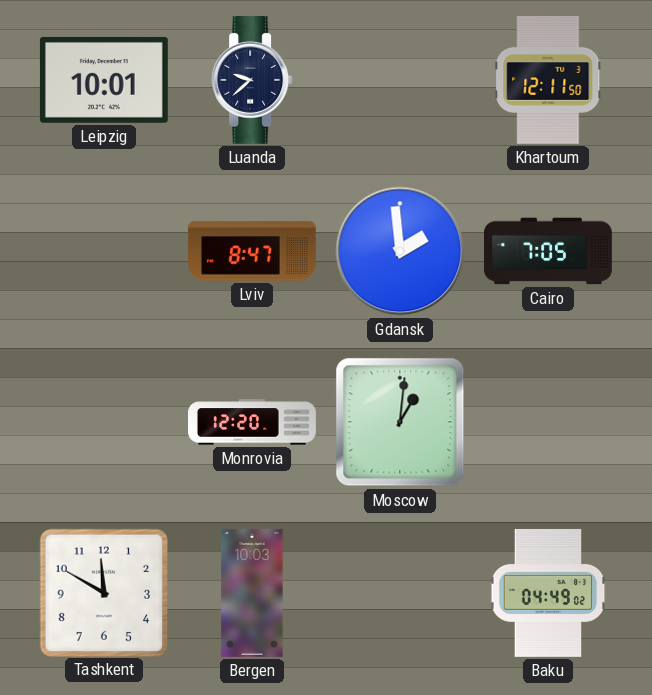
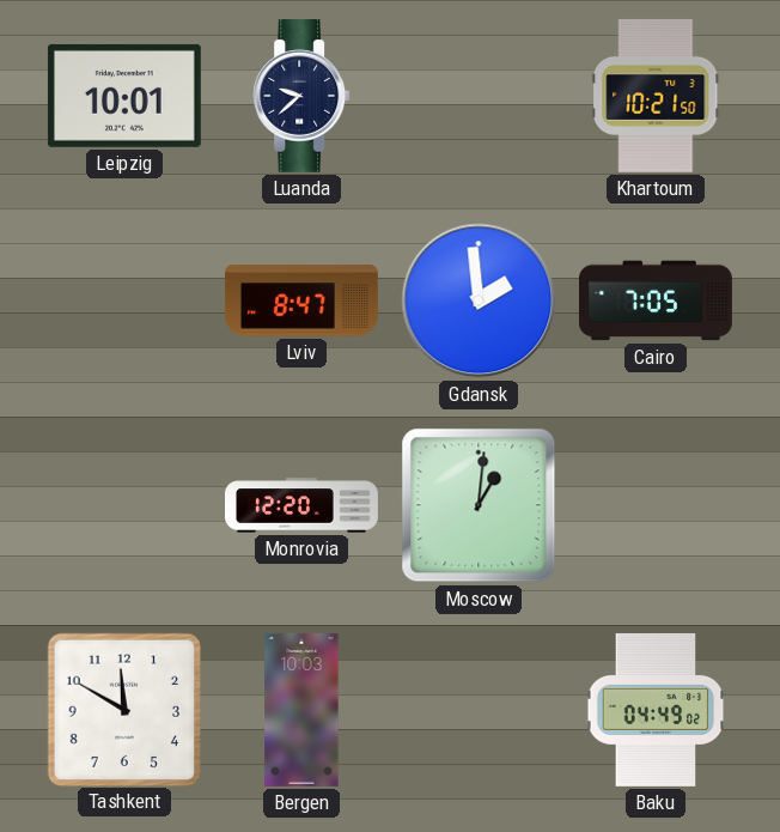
Khartoum: 12:11 -> 10:21
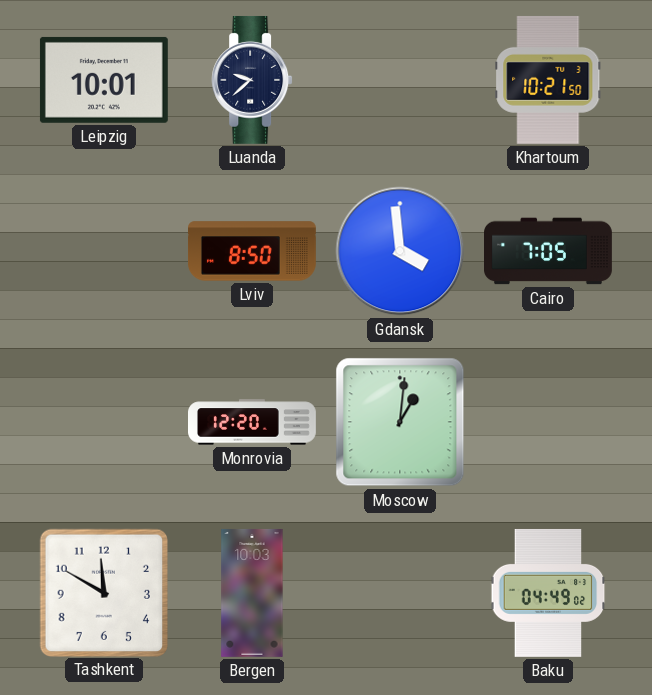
Lviv: 8:47 -> 8:50
Gdansk: 1:59 -> 3:59
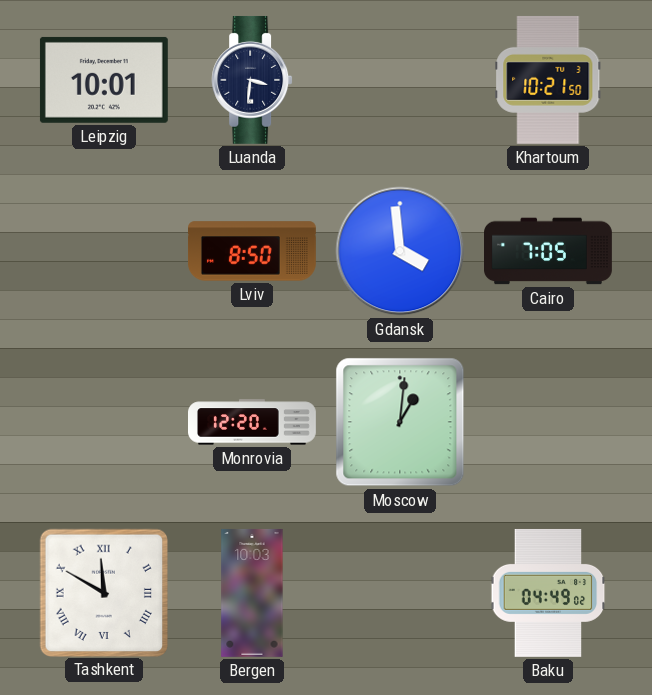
Luanda: 9:38 -> 3:31
Tashkent numerals: Arabic -> Roman
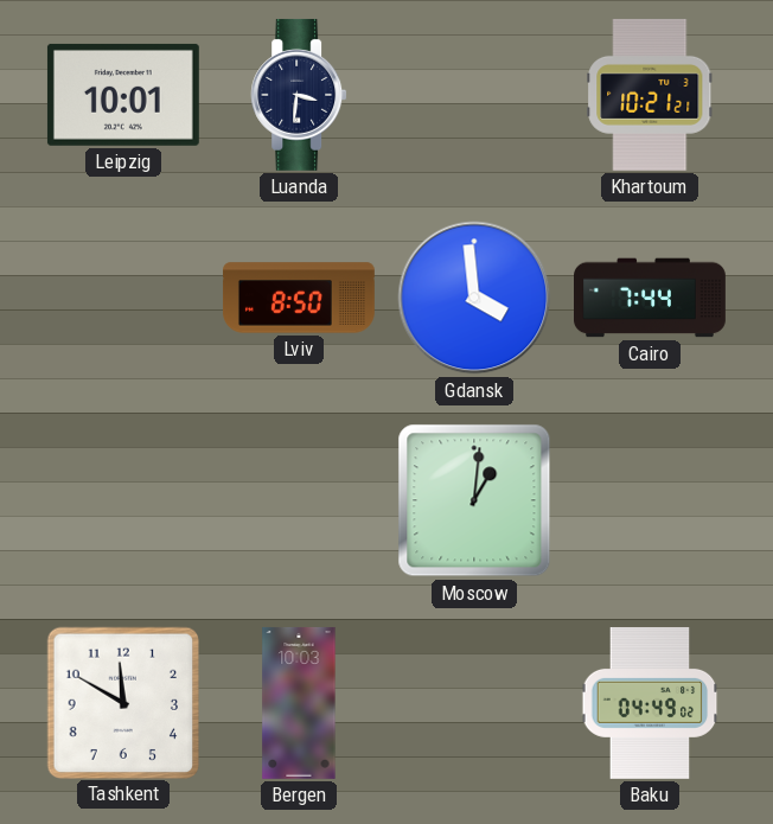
Khartoum: 10:21:50 -> 10:21:21
Cairo: 7:05 -> 7:44
Monrovia: 12:20 -> none
Tashkent numerals: Roman -> Arabic
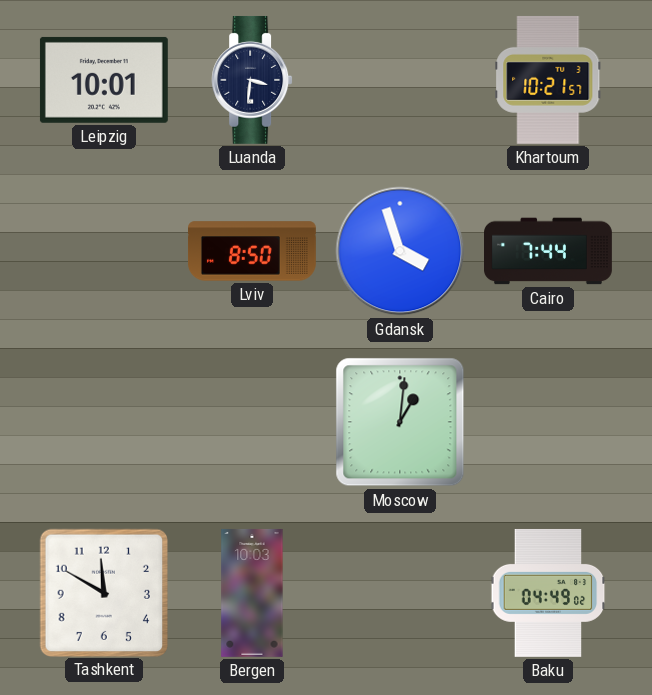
Khartoum: 10:21:21 -> 10:21:57
Gdansk: 3:59 -> 3:57
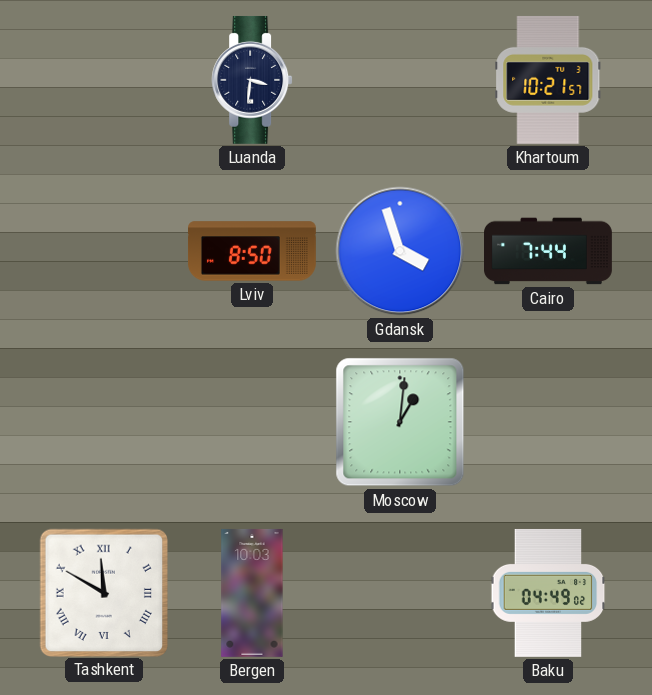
Leipzig: 10:01 -> none
Tashkent numerals: Arabic -> Roman
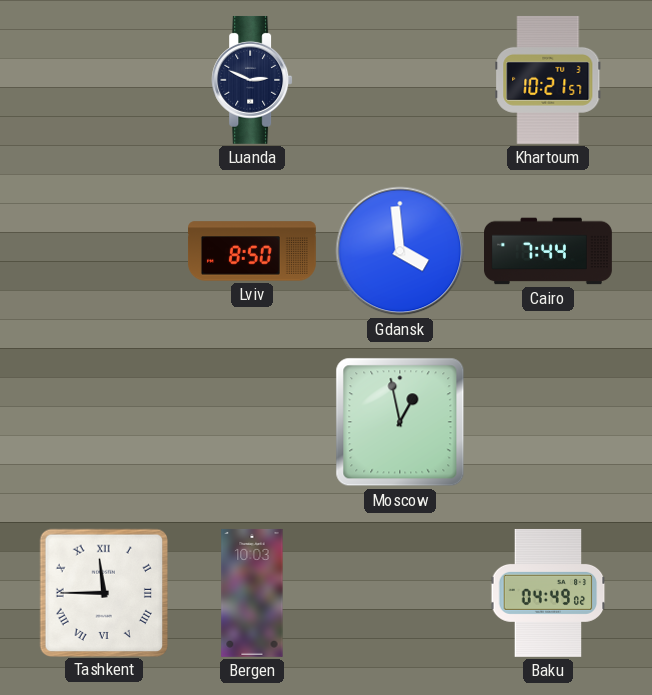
Luanda: 3:31 -> 2:49
Gdansk: 3:57 -> 3:59
Moscow: 1:01 -> 12:58
Tashkent: 11:50 -> 11:45
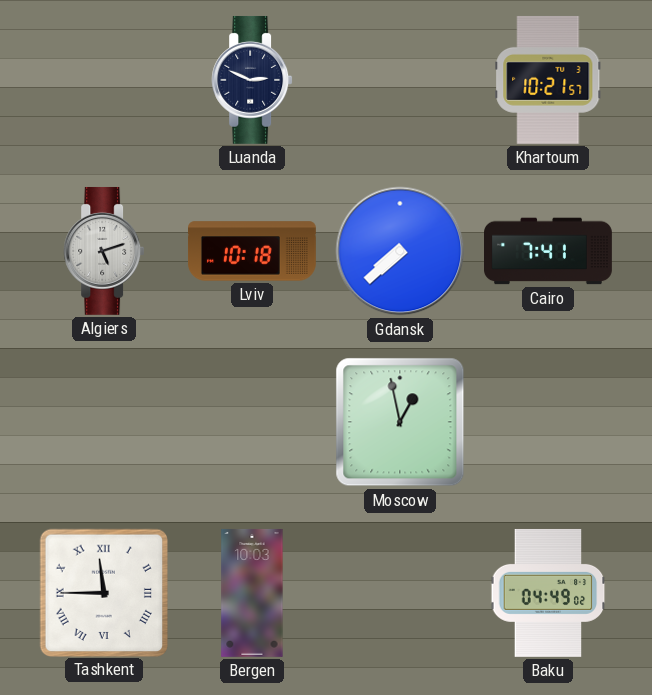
Algiers: none -> 5:12
Lviv: 8:50 -> 10:18
Gdansk: 3:59 -> 7:38
Cairo: 7:44 -> 7:41
